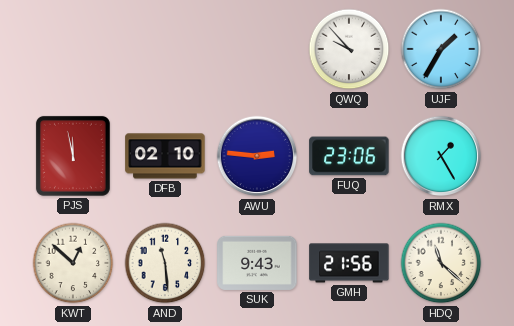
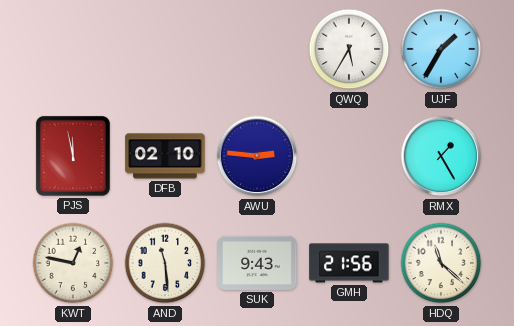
QWQ: 9:53 -> 5:35
FUQ: 23:06 -> none
KWT: 12:52 -> 12:47
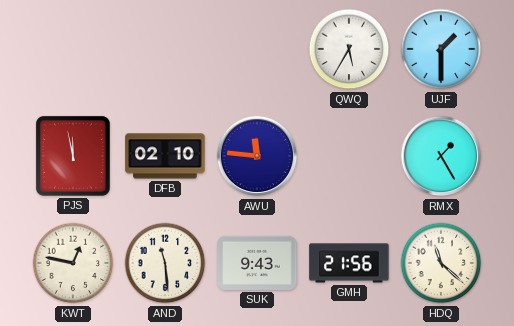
UJF: 1:35 -> 1:30
AWU: 2:46 -> 11:46
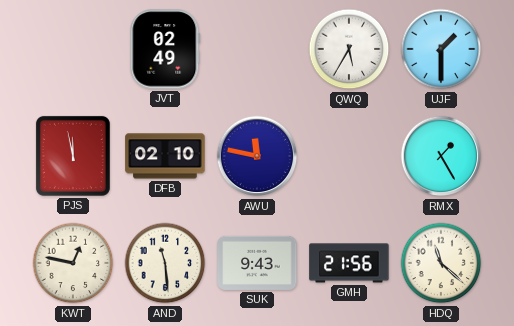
JVT: none -> 02:49
AWU: 11:46 -> 11:47
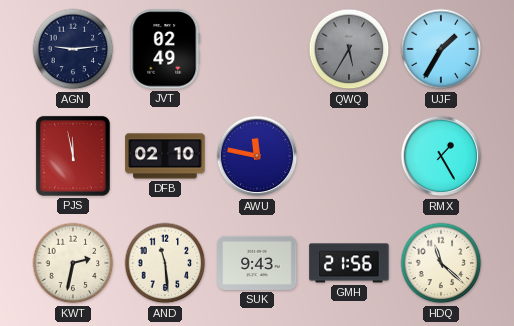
AGN: none -> 9:14
QWQ dial: white -> grey
UJF: 1:30 -> 1:35
KWT: 12:47 -> 2:32
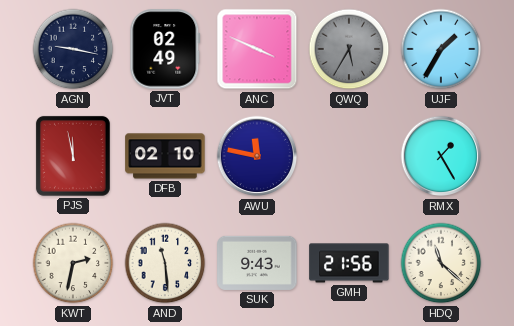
AGN: 9:14 -> 9:17
ANC: none -> 3:49
